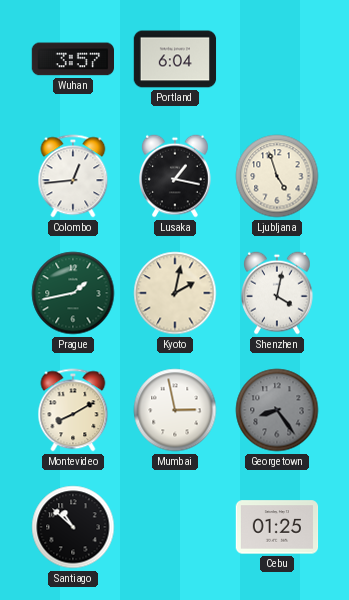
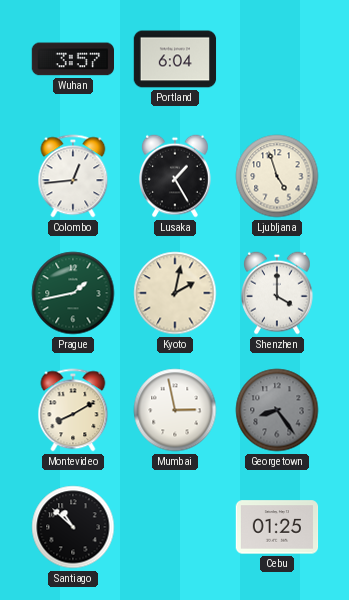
Lusaka: 1:17 -> 1:25
Shenzhen: 4:02 -> 4:00
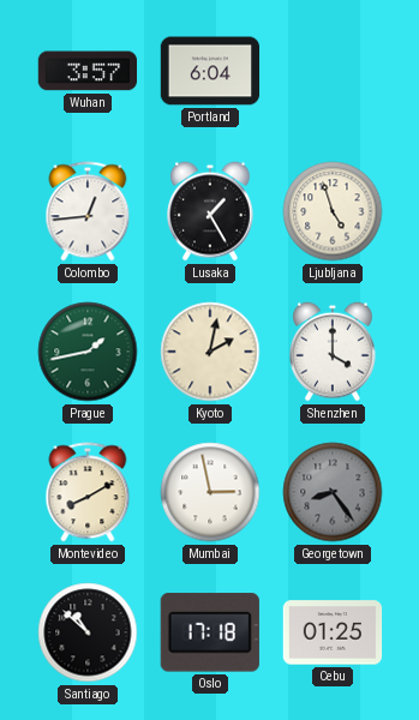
Oslo: none -> 17:18
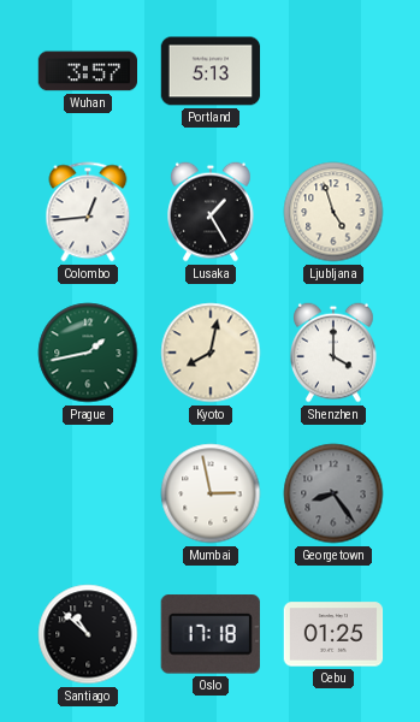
Portland: 6:04 -> 5:13
Kyoto: 2:02 -> 8:02
Montevideo: 8:10 -> none
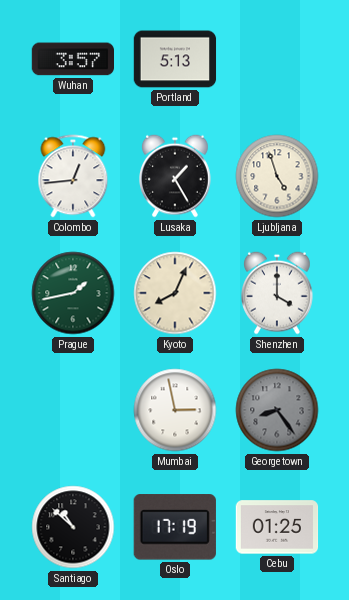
Kyoto: 8:02 -> 8:04
Oslo: 17:18 -> 17:19
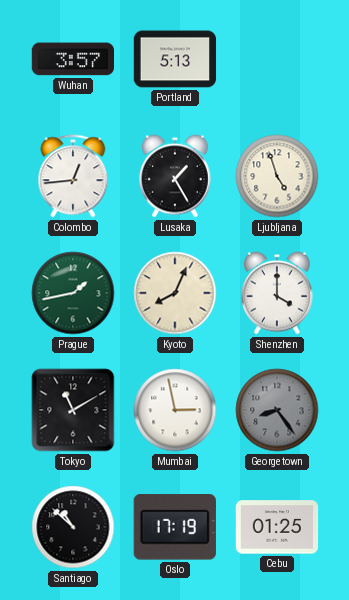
Tokyo: none -> 11:10
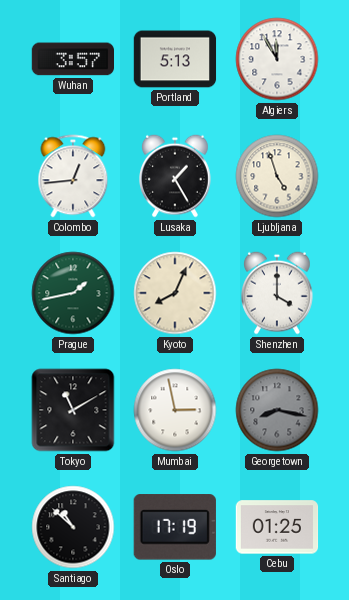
Algiers: none -> 11:55
Georgetown: 8:24 -> 8:17
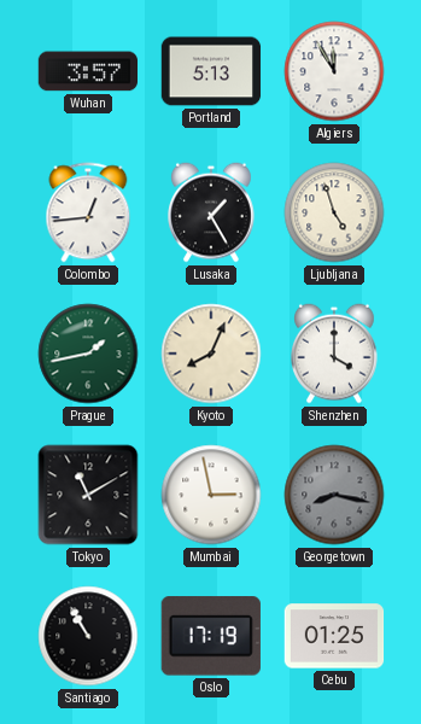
Santiago: 10:52 -> 10:55
